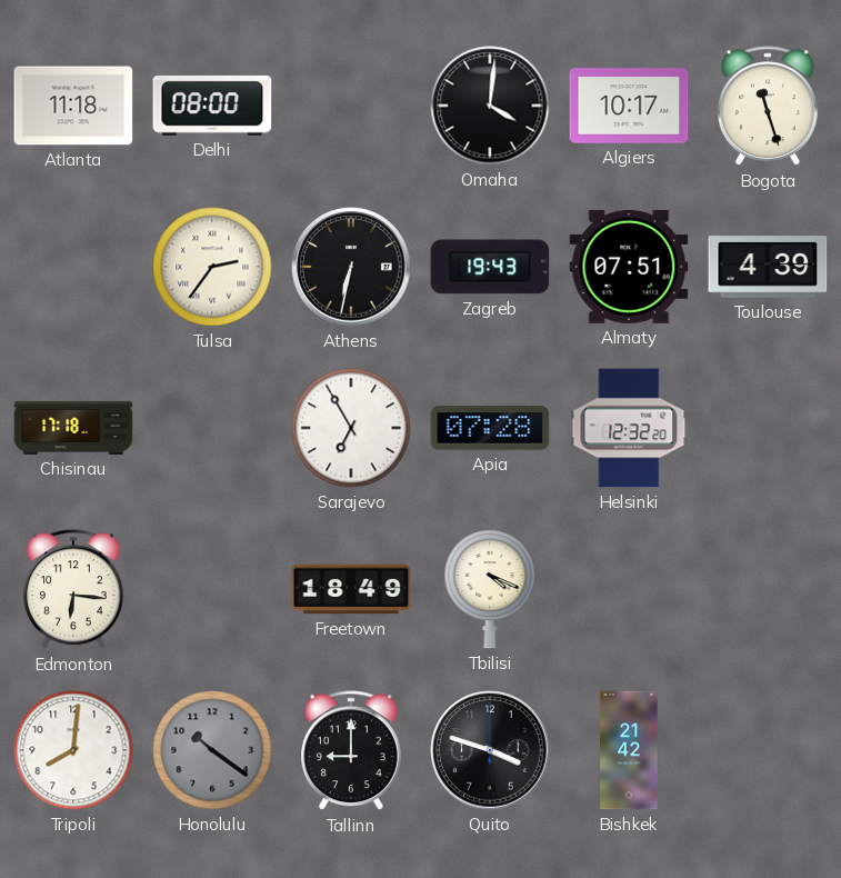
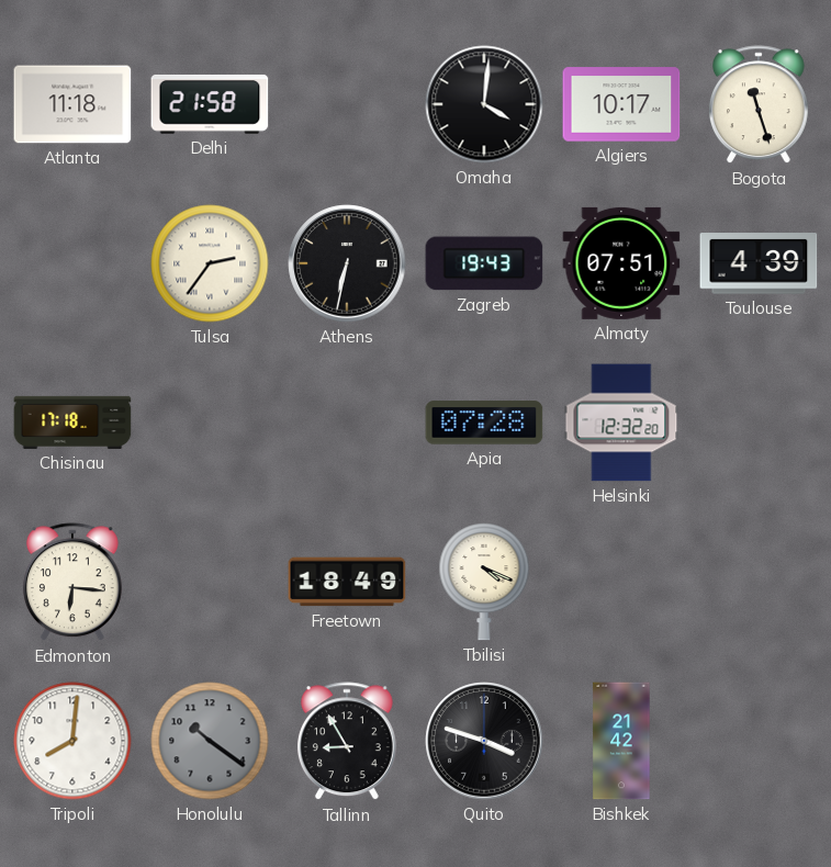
Delhi: 08:00 -> 21:58
Sarajevo: 6:55 -> none
Tallinn: 9:00 -> 8:55
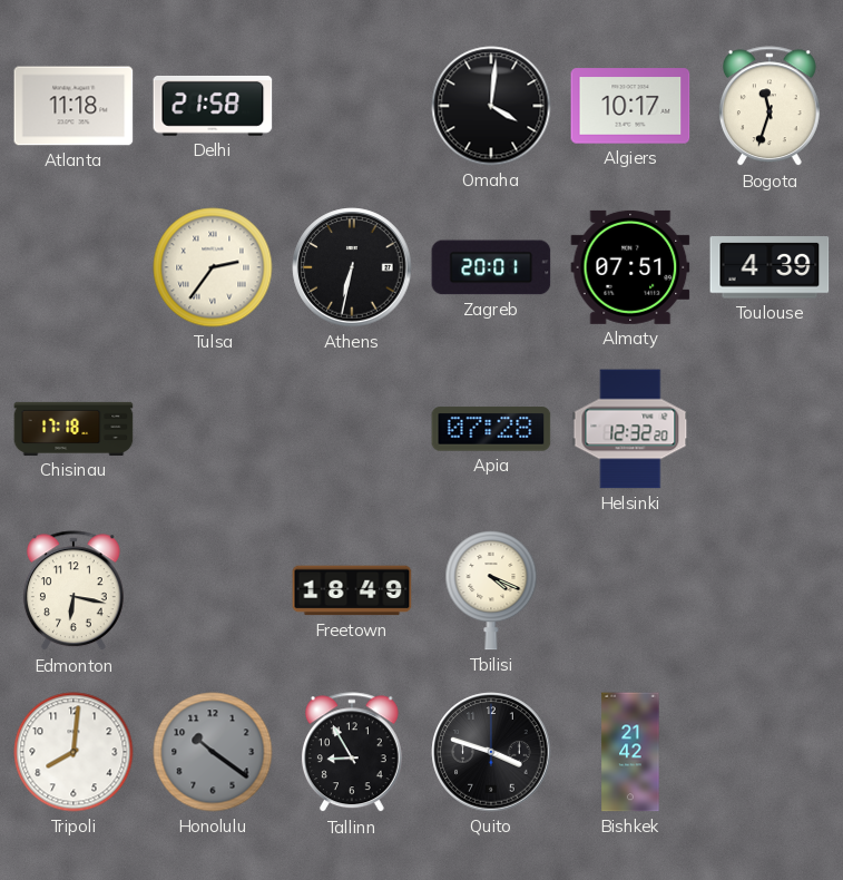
Bogota: 11:27 -> 11:33
Zagreb: 19:43 -> 20:01
Edmonton: 6:16 -> 6:17
